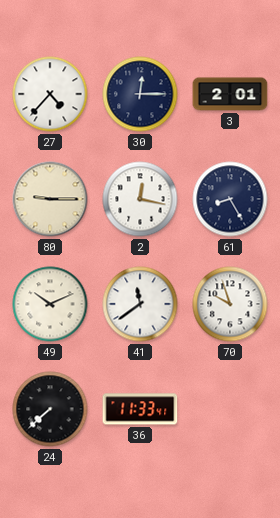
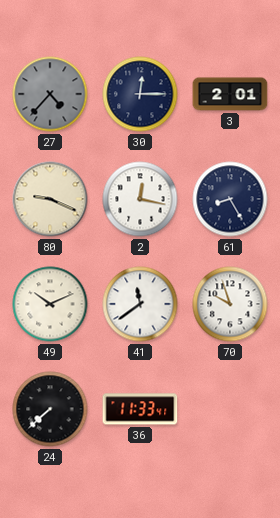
27 dial: white -> grey
80: 9:15 -> 9:19
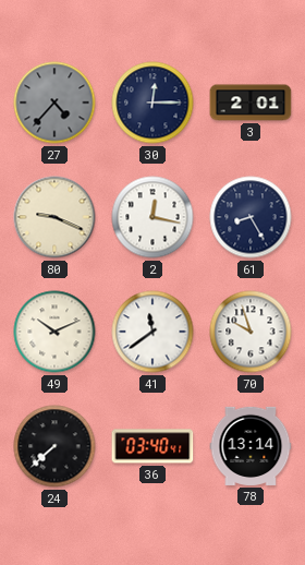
36: 11:33 -> 03:40
78: none -> 13:14
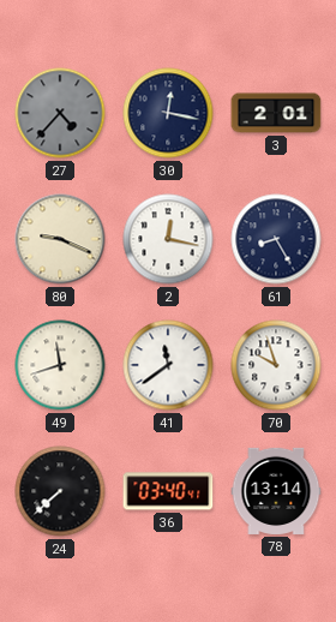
30: 12:15 -> 12:17
49: 10:11 -> 11:42
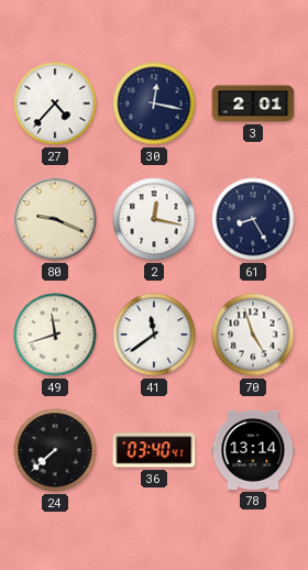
27 dial: grey -> white
70: 9:57 -> 4:57
